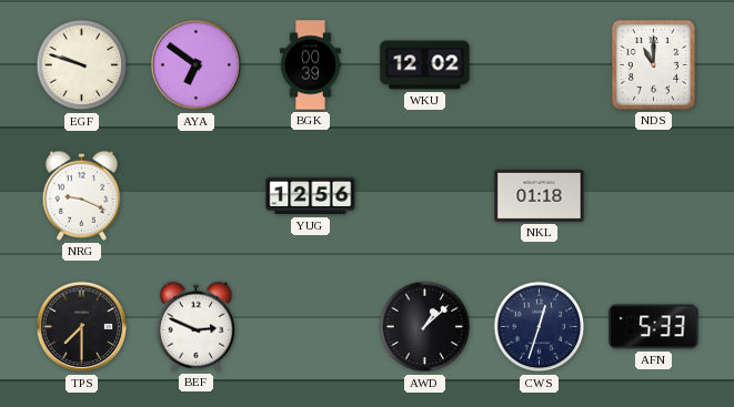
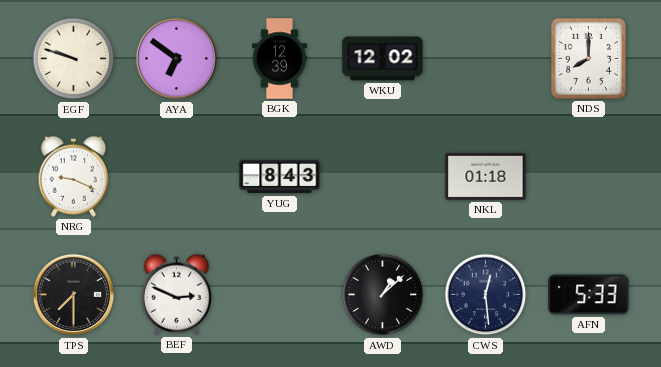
BGK: 00:39 -> 12:39
NDS: 11:00 -> 8:00
YUG: 12:56 -> 8:43
CWS: 12:33 -> 12:29
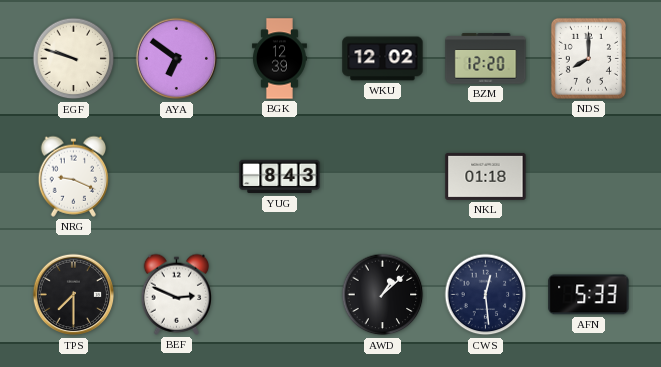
BZM: none -> 12:20
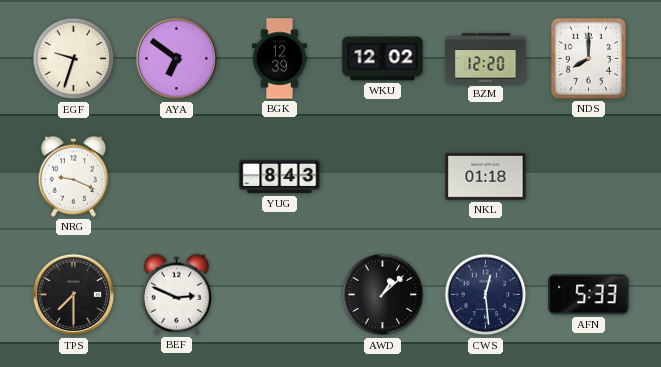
EGF: 9:48 -> 9:33
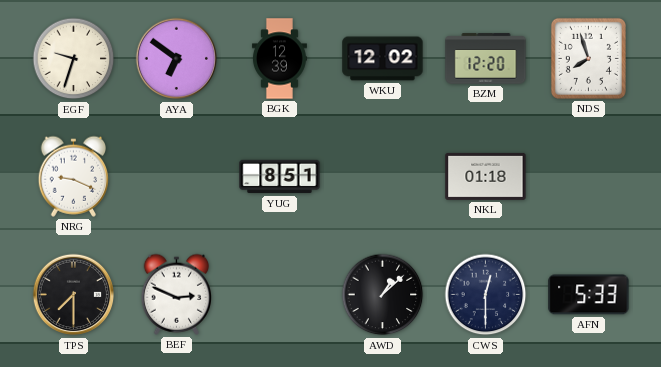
NDS: 8:00 -> 7:57
YUG: 8:43 -> 8:51
CWS: 12:29 -> 12:30
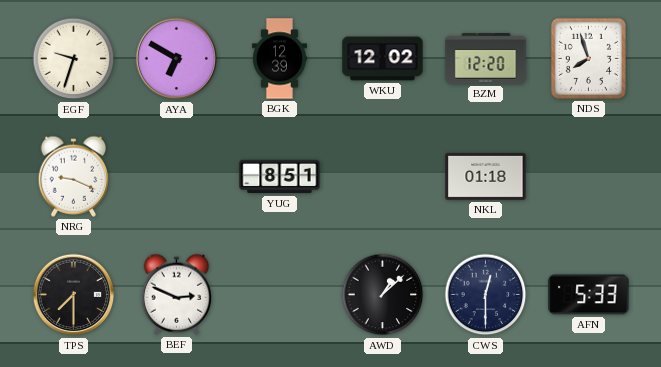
AYA: 6:51 -> 6:50
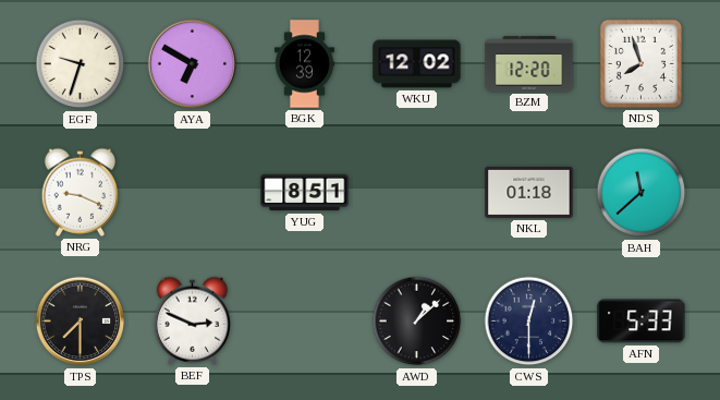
BAH: none -> 11:38
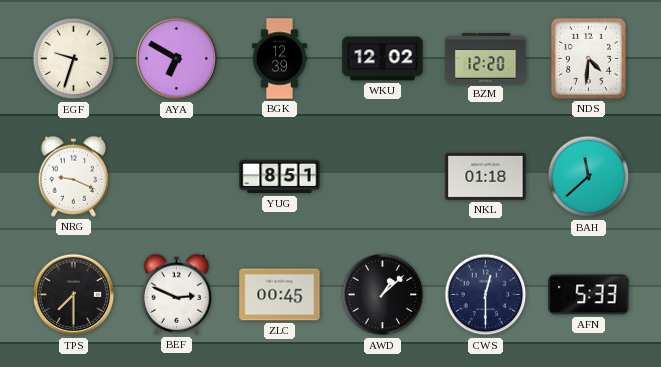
NDS: 7:57 -> 4:31
ZLC: none -> 00:45
